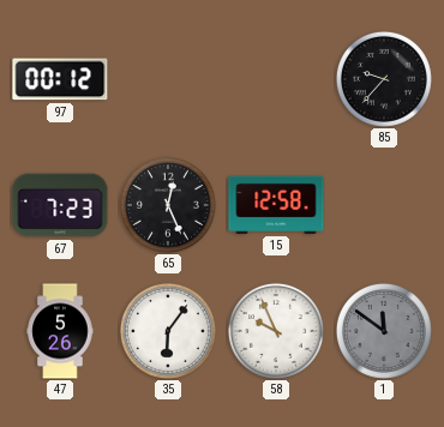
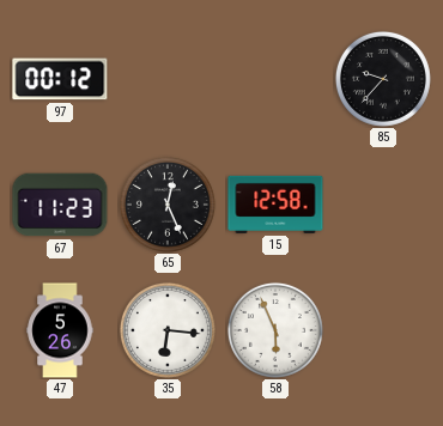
67: 7:23 -> 11:23
35: 6:06 -> 6:16
58: 9:56 -> 5:56
1: 11:51 -> none
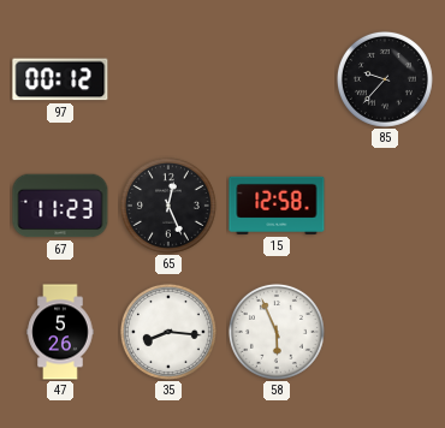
35: 6:16 -> 8:16
